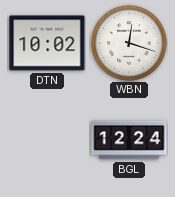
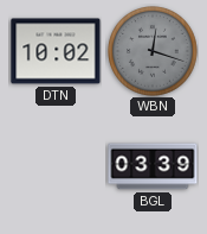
WBN dial: white -> grey
BGL: 12:24 -> 03:39
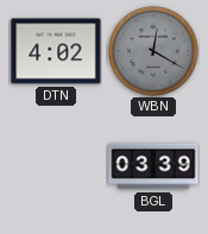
DTN: 10:02 -> 4:02
WBN: 12:18 -> 12:20
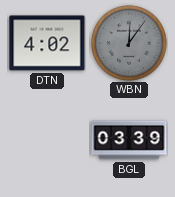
WBN: 12:20 -> 12:06
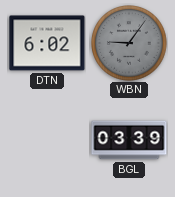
DTN: 4:02 -> 6:02
WBN: 12:06 -> 9:06
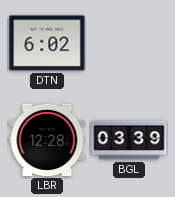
WBN: 9:06 -> none
LBR: none -> 12:28
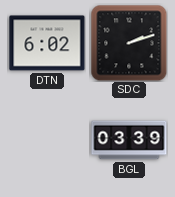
SDC: none -> 2:12
LBR: 12:28 -> none
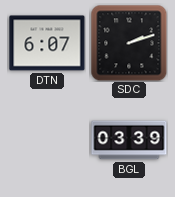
DTN: 6:02 -> 6:07
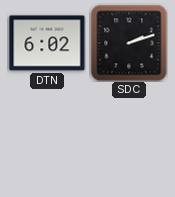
DTN: 6:07 -> 6:02
BGL: 03:39 -> none
